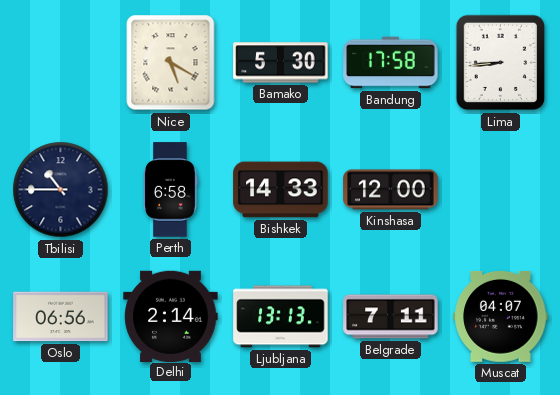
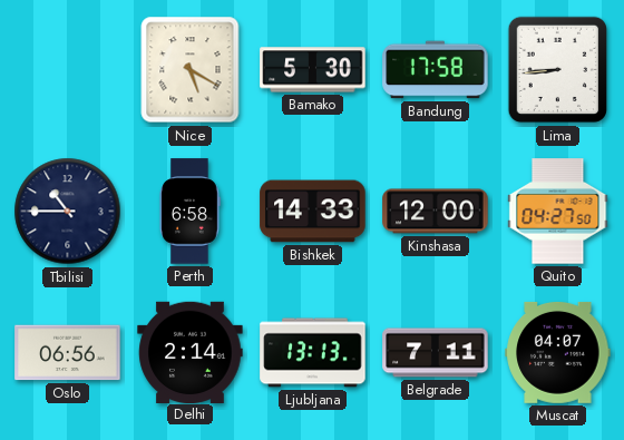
Quito: none -> 04:27
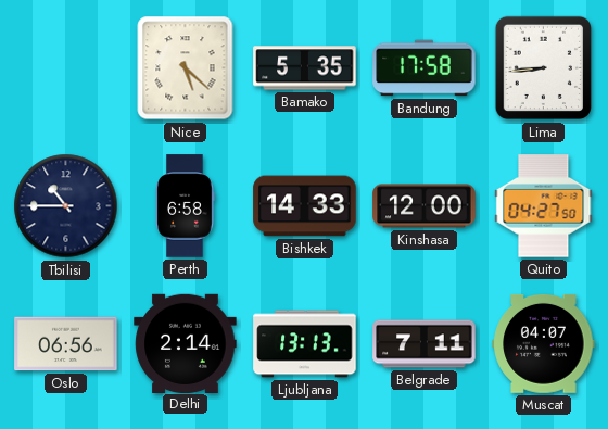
Nice: 5:20 -> 5:22
Bamako: 5:30 -> 5:35
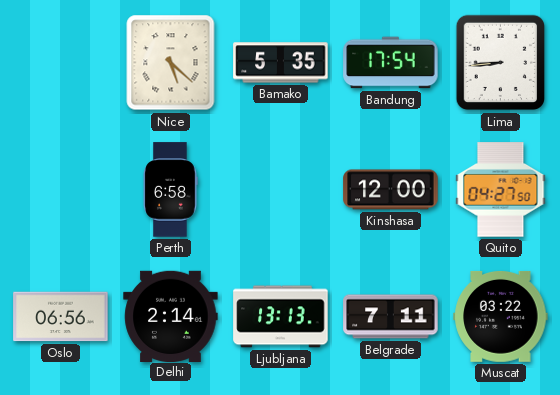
Bandung: 17:58 -> 17:54
Tbilisi: 10:45 -> none
Bishkek: 14:33 -> none
Muscat: 04:07 -> 03:22
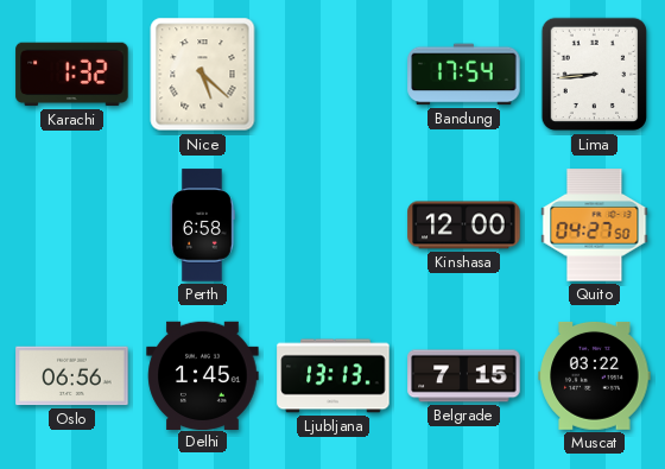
Karachi: none -> 1:32
Bamako: 5:35 -> none
Delhi: 2:14 -> 1:45
Belgrade: 7:11 -> 7:15
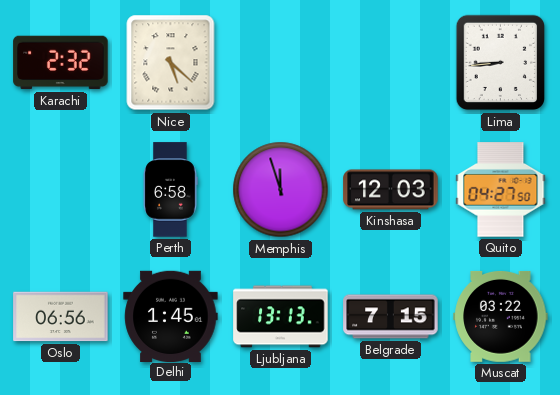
Karachi: 1:32 -> 2:32
Bandung: 17:54 -> none
Memphis: none -> 11:57
Kinshasa: 12:00 -> 12:03
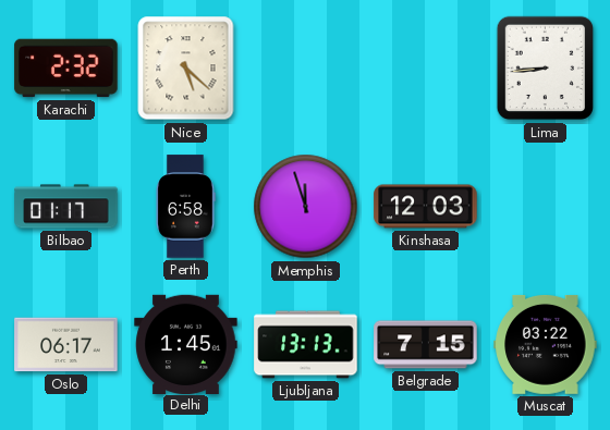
Bilbao: none -> 01:17
Quito: 04:27 -> none
Oslo: 06:56 -> 06:17
